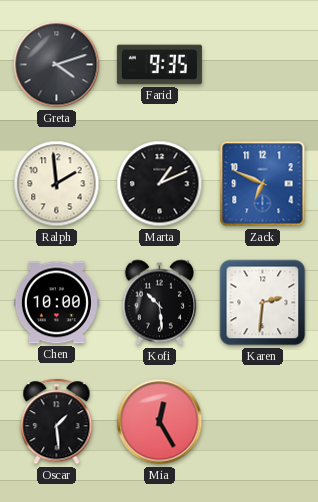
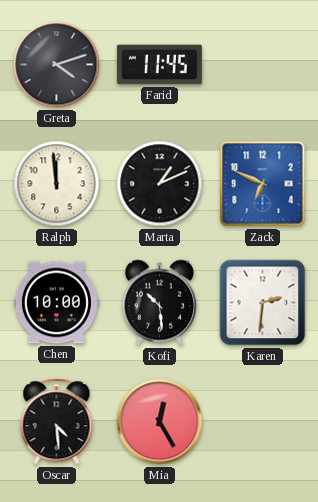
Farid: 9:35 -> 11:45
Ralph: 1:59 -> 11:59
Oscar: 1:29 -> 4:29
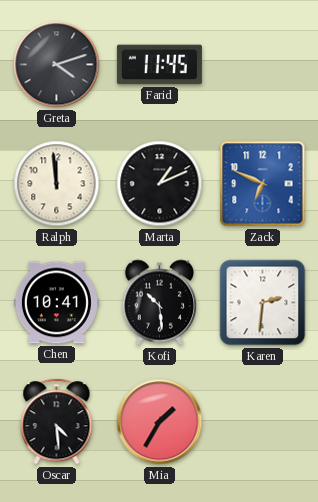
Chen: 10:00 -> 10:41
Mia: 12:25 -> 1:35
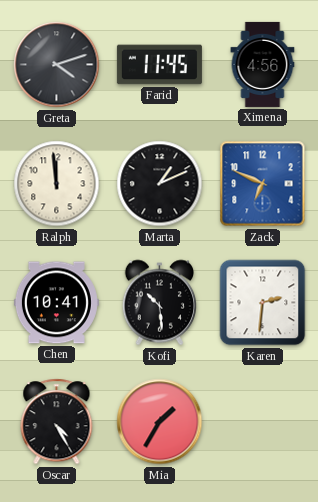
Ximena: none -> 4:56
Oscar: 4:29 -> 4:25
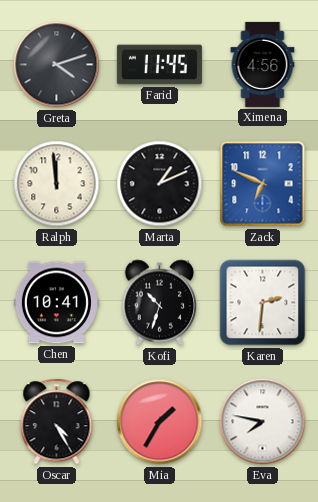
Kofi: 10:29 -> 10:33
Eva: none -> 7:47
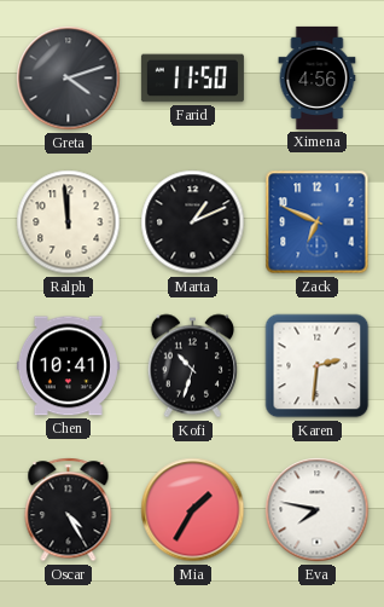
Farid: 11:45 -> 11:50
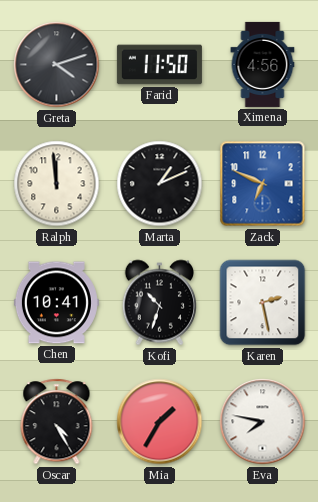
Karen: 2:31 -> 2:28
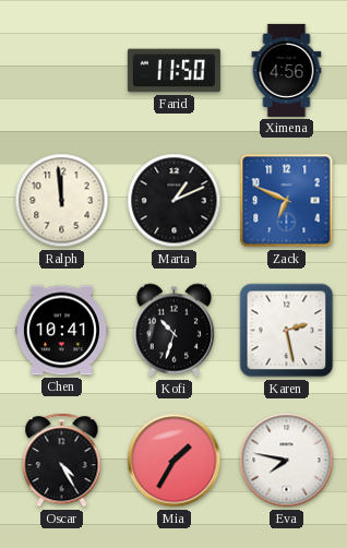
Greta: 4:12 -> none
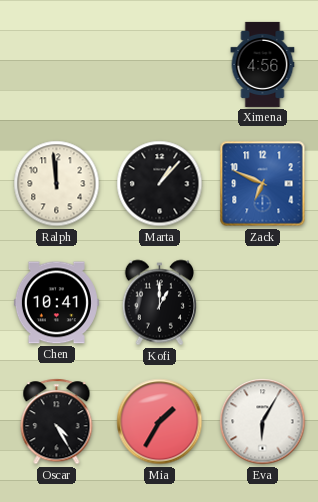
Farid: 11:50 -> none
Marta: 1:11 -> 1:07
Kofi: 10:33 -> 1:00
Karen: 2:28 -> none
Eva: 7:47 -> 6:05
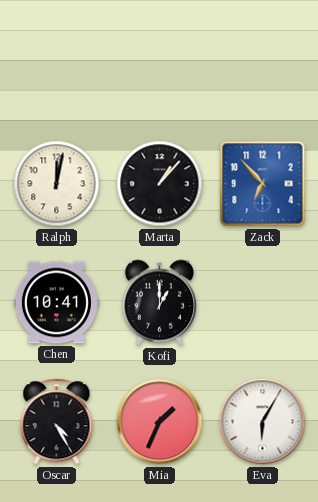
Ximena: 4:56 -> none
Ralph: 11:59 -> 12:02
Zack: 6:49 -> 6:53
Mia: 1:35 -> 1:34
